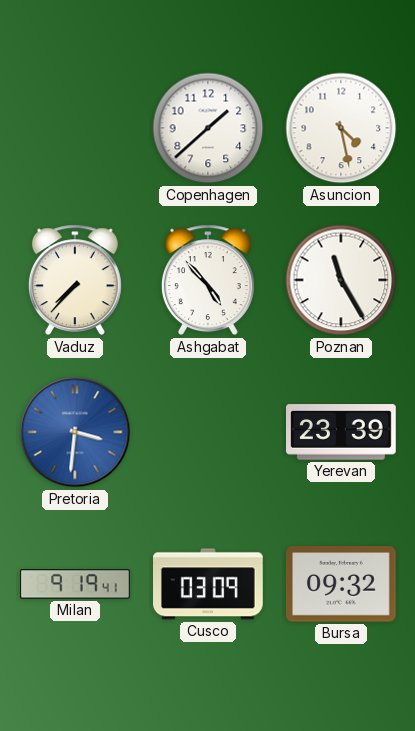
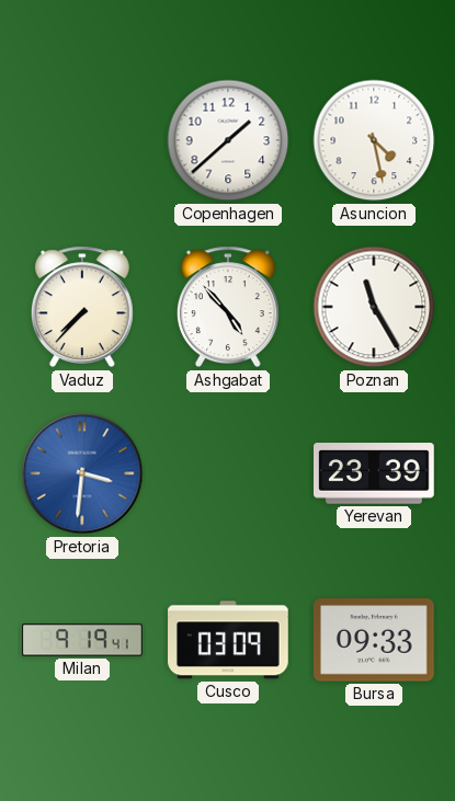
Bursa: 09:32 -> 09:33
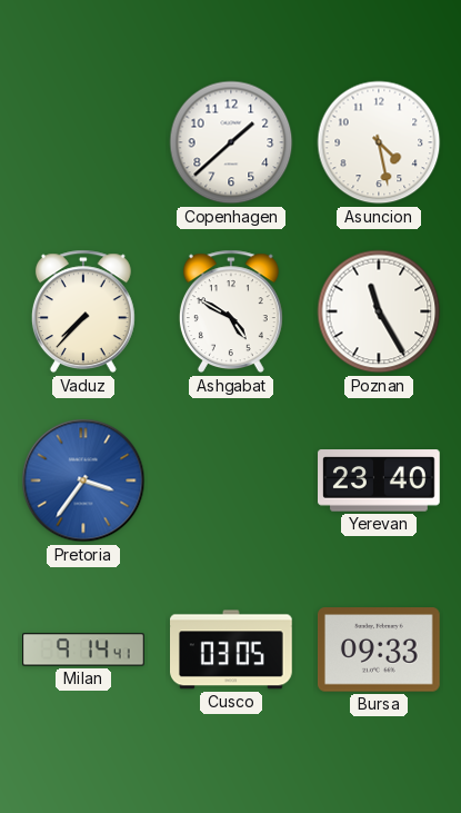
Ashgabat: 4:53 -> 4:50
Pretoria: 3:31 -> 3:36
Yerevan: 23:39 -> 23:40
Milan: 9:19 -> 9:14
Cusco: 03:09 -> 03:05
